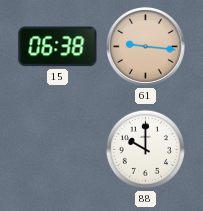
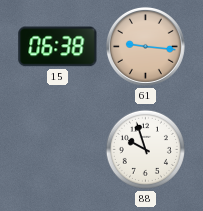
88: 10:00 -> 9:57
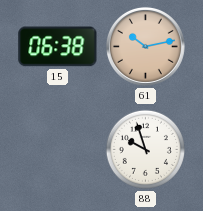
61: 9:16 -> 10:13
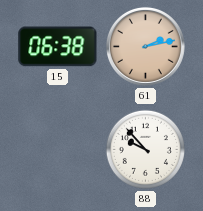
61: 10:13 -> 2:13
88: 9:57 -> 9:53
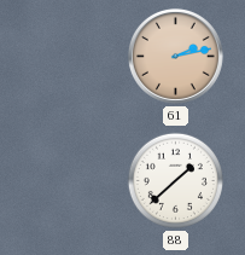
15: 06:38 -> none
88: 9:53 -> 1:38
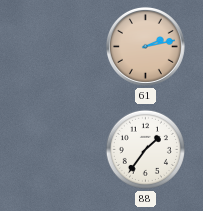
88: 1:38 -> 1:36
